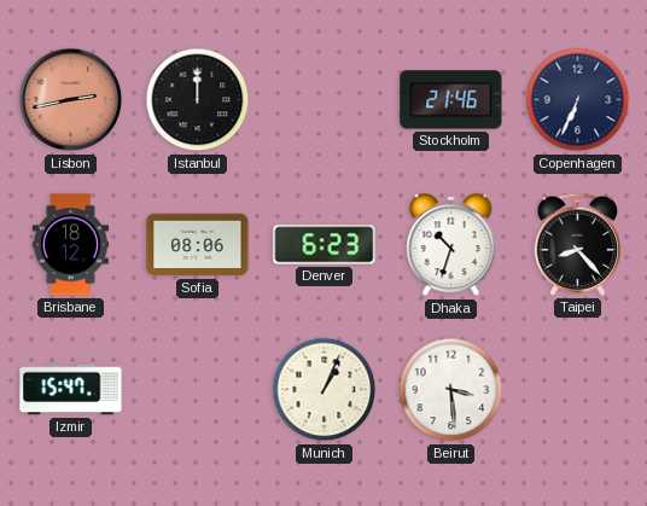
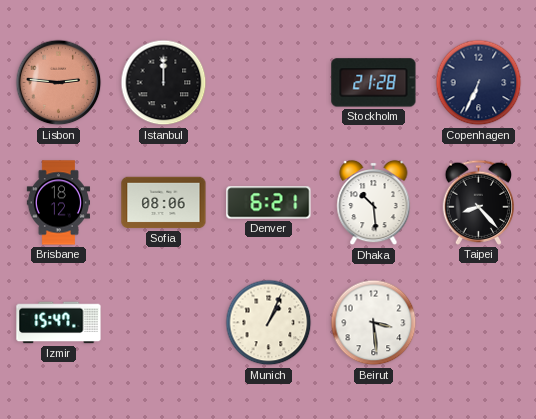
Lisbon: 2:43 -> 2:46
Stockholm: 21:46 -> 21:28
Denver: 6:23 -> 6:21
Dhaka: 10:33 -> 10:29
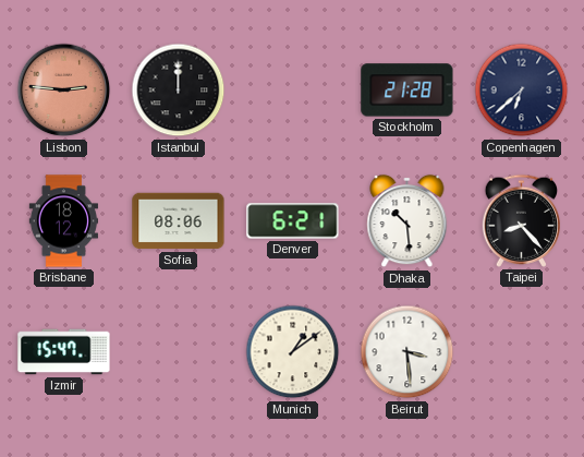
Copenhagen: 6:34 -> 6:38
Munich: 1:04 -> 1:09
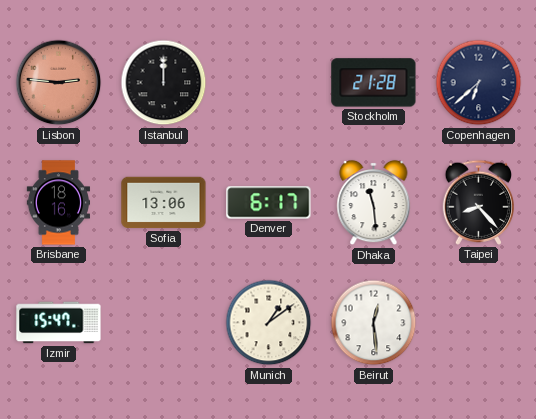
Brisbane: 18:12 -> 18:16
Sofia: 08:06 -> 13:06
Denver: 6:21 -> 6:17
Dhaka: 10:29 -> 11:29
Beirut: 3:29 -> 12:29
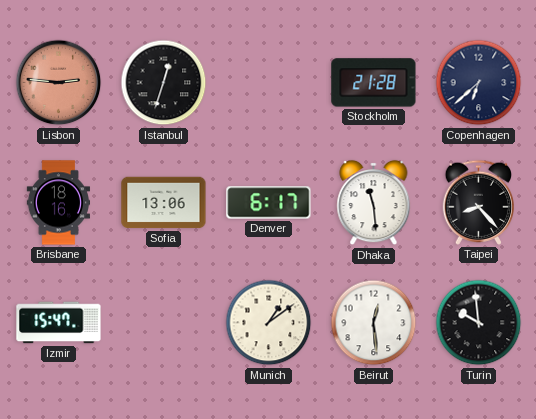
Istanbul: 12:00 -> 12:33
Turin: none -> 9:59
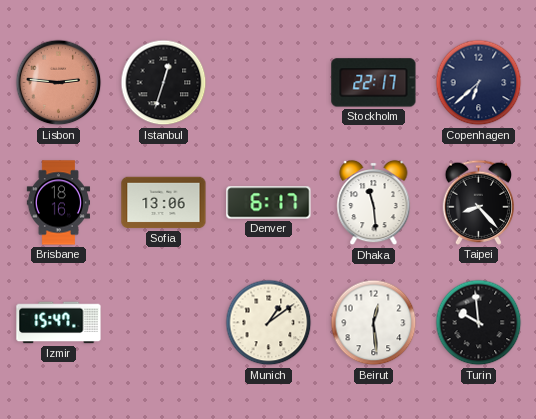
Stockholm: 21:28 -> 22:17
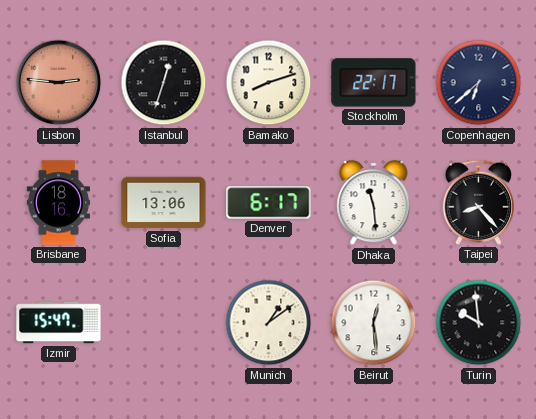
Bamako: none -> 8:12
